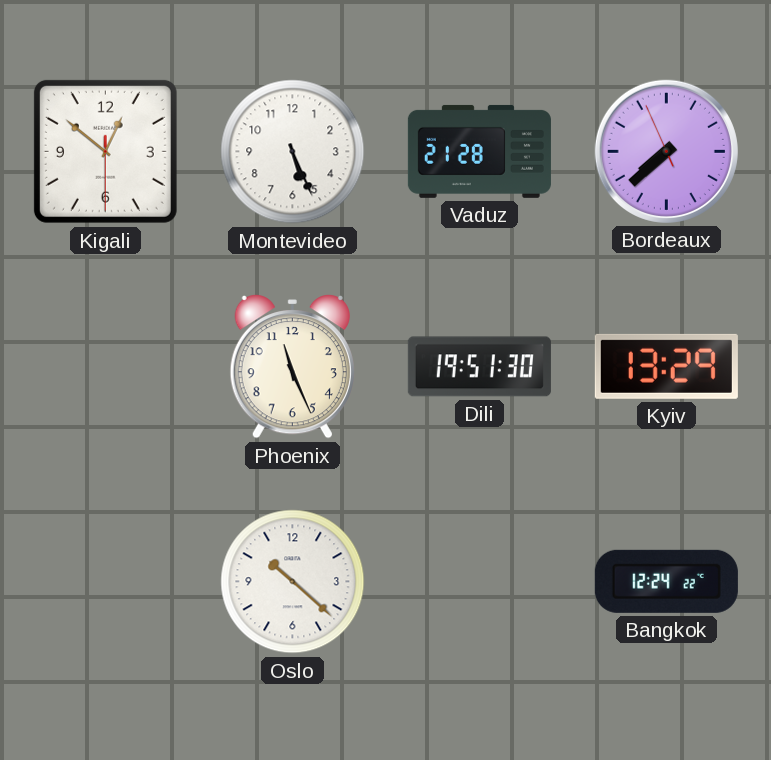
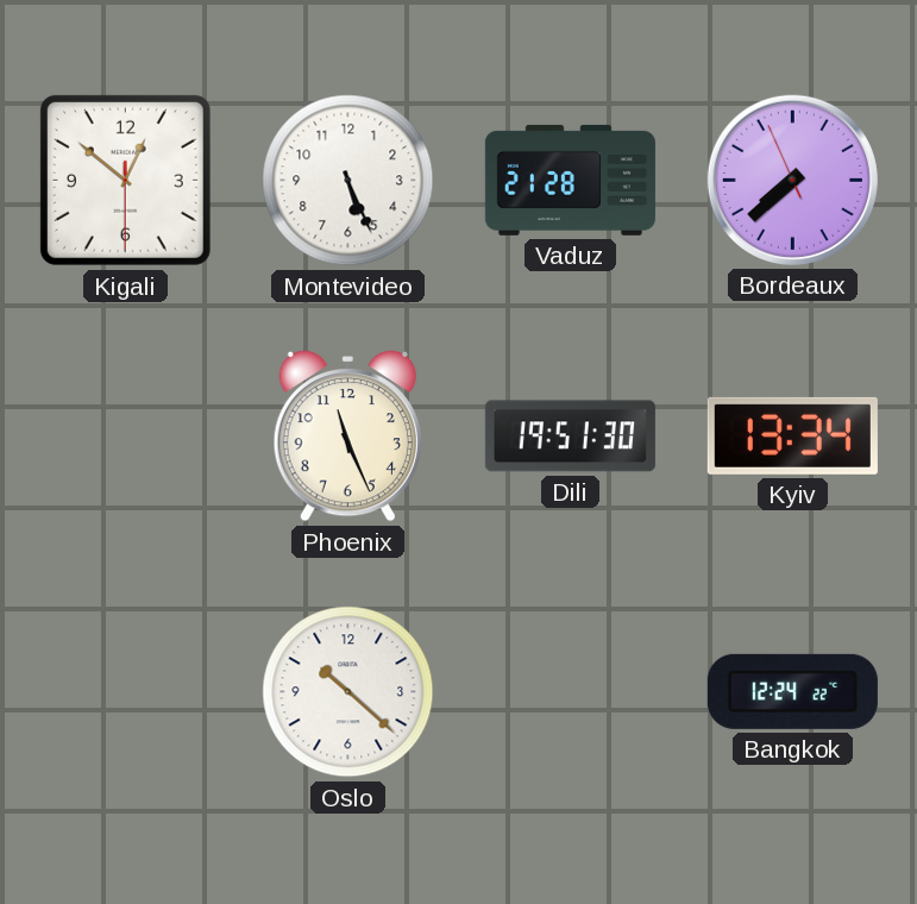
Kyiv: 13:29 -> 13:34
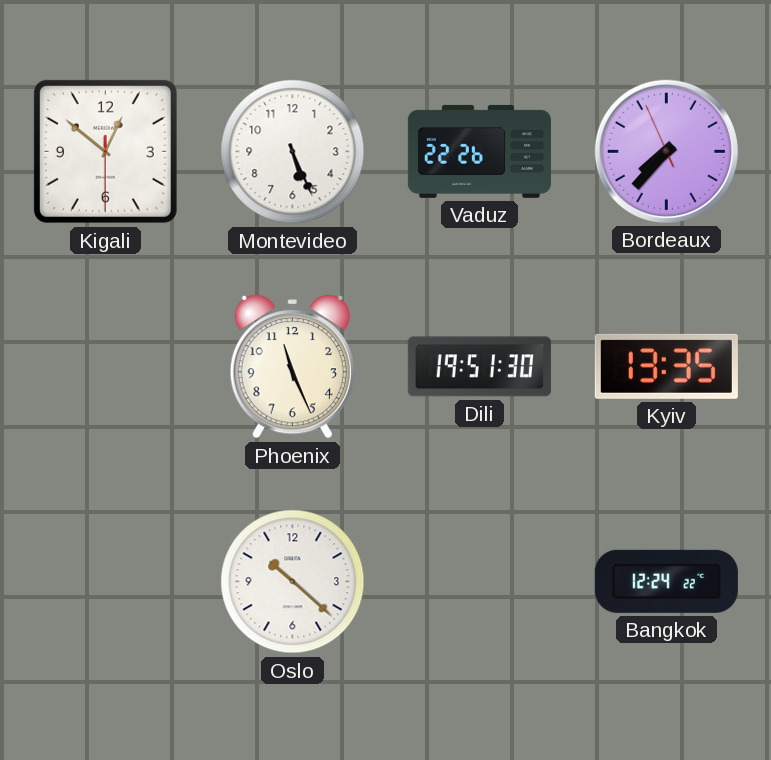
Vaduz: 21:28 -> 22:26
Bordeaux: 7:37 -> 7:36
Kyiv: 13:34 -> 13:35
